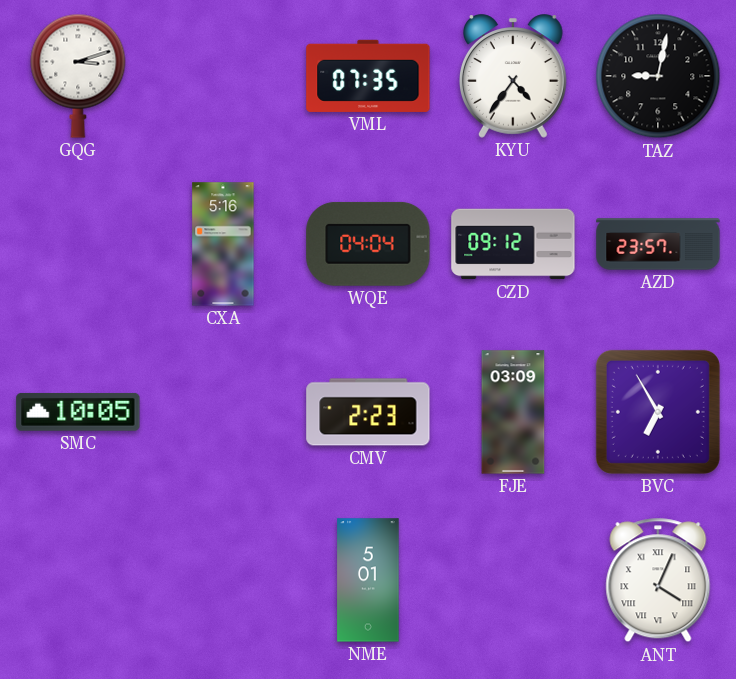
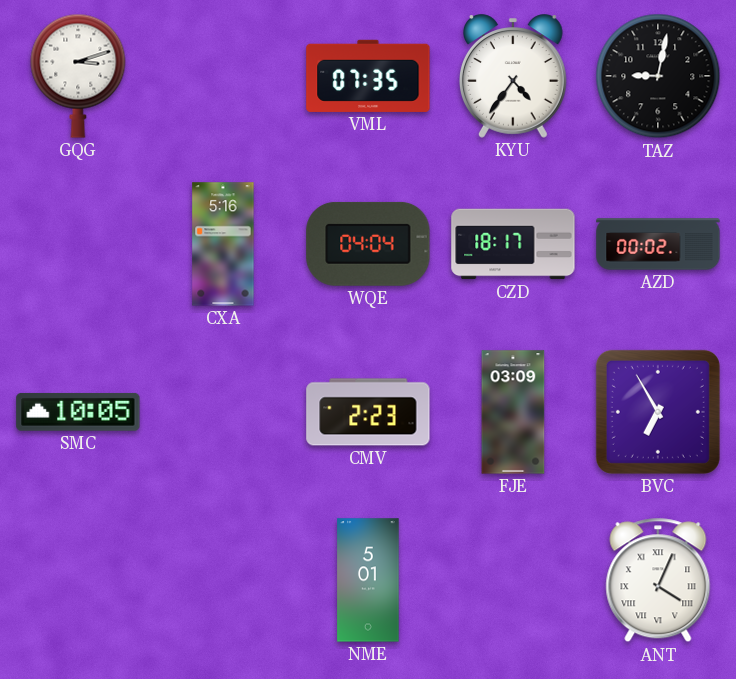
CZD: 09:12 -> 18:17
AZD: 23:57 -> 00:02
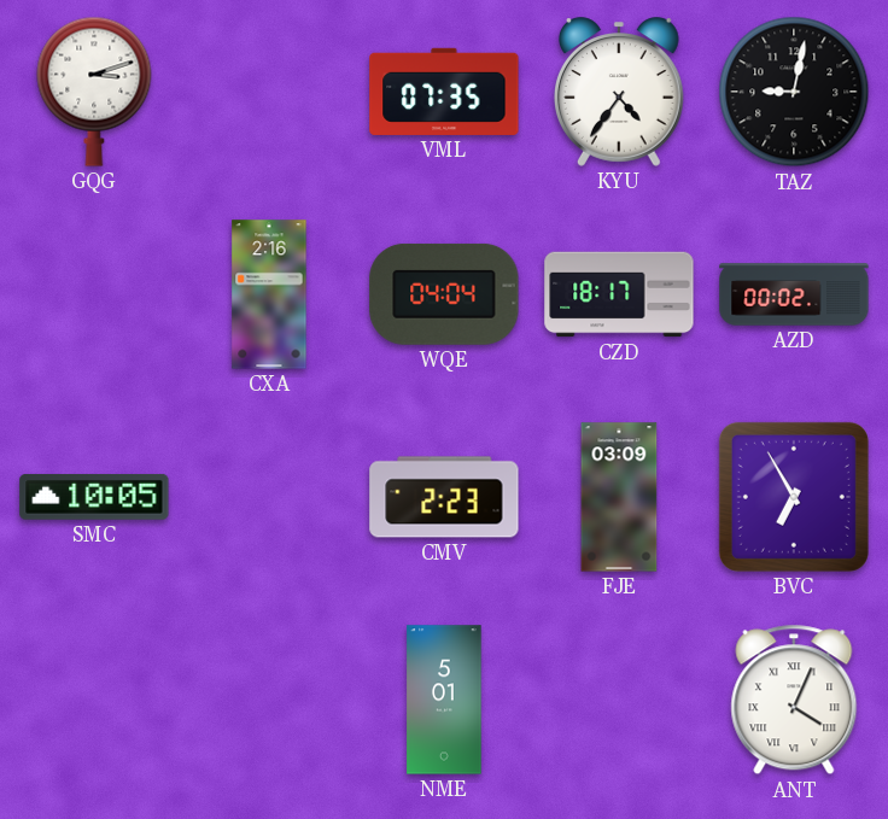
CXA: 5:16 -> 2:16
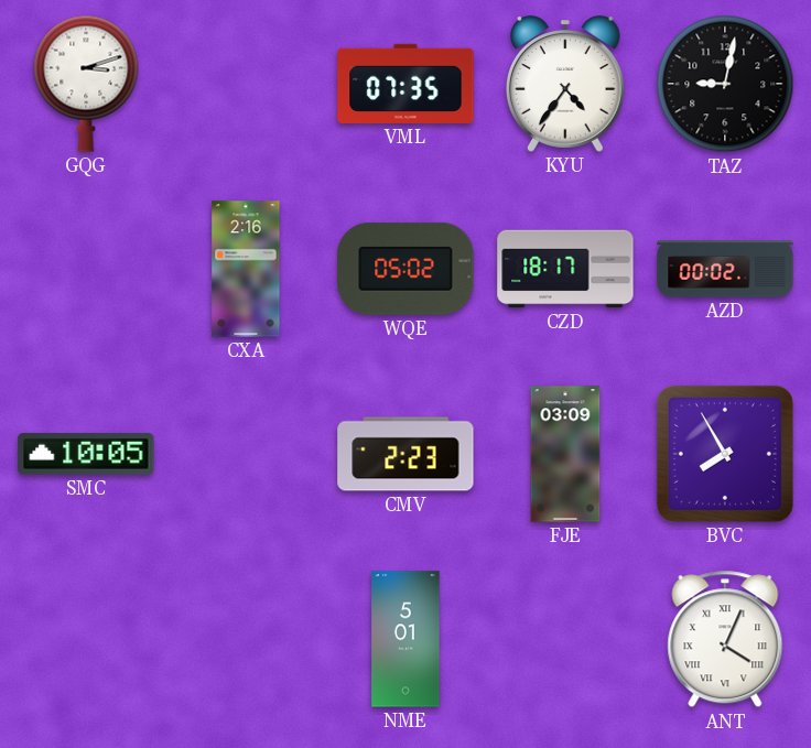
WQE: 04:04 -> 05:02
BVC: 6:55 -> 7:55
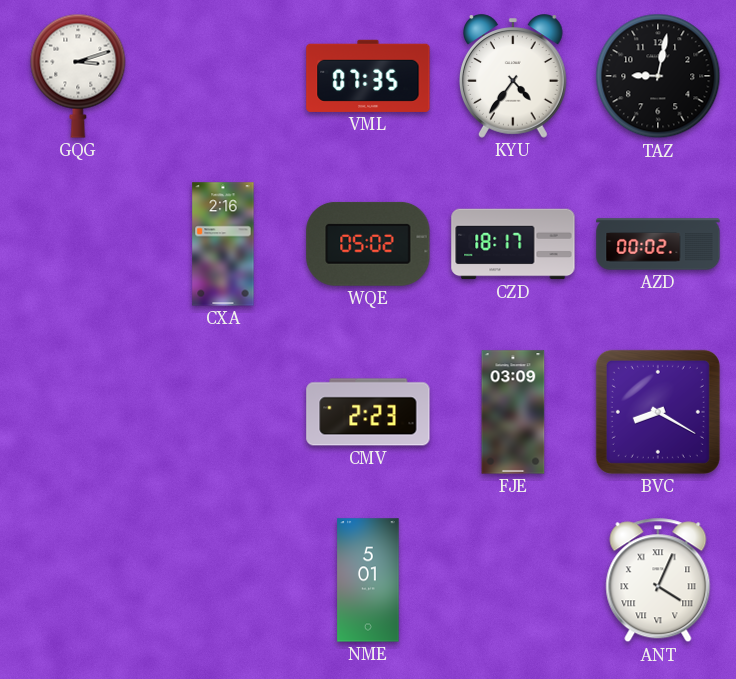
SMC: 10:05 -> none
BVC: 7:55 -> 8:20
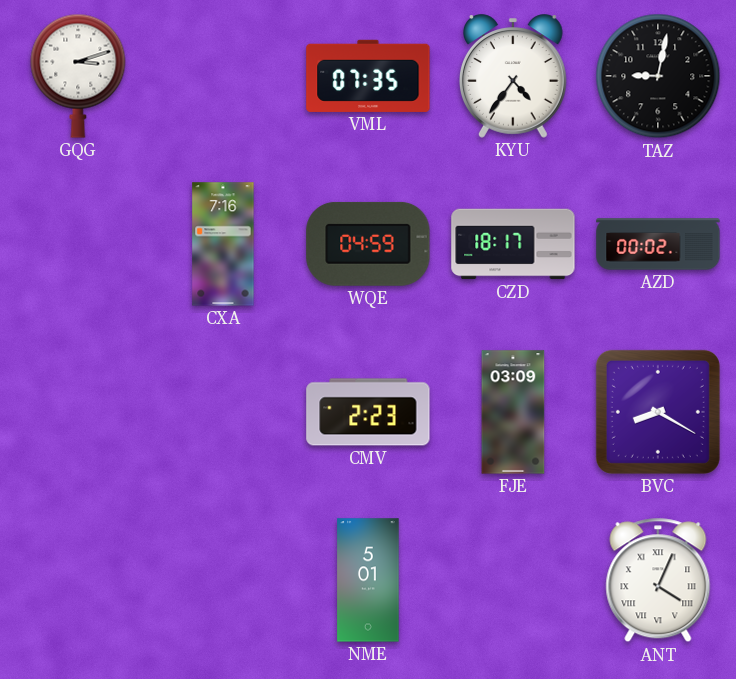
CXA: 2:16 -> 7:16
WQE: 05:02 -> 04:59
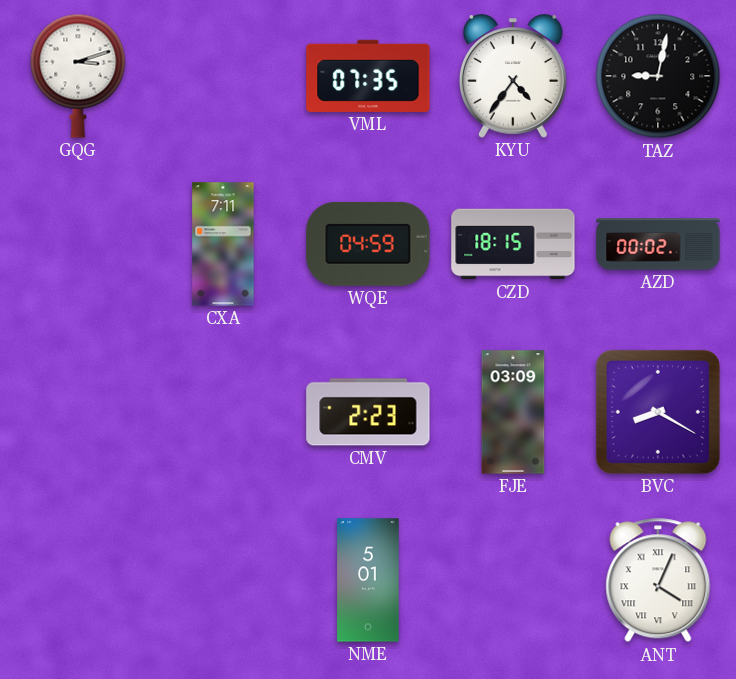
CXA: 7:16 -> 7:11
CZD: 18:17 -> 18:15
